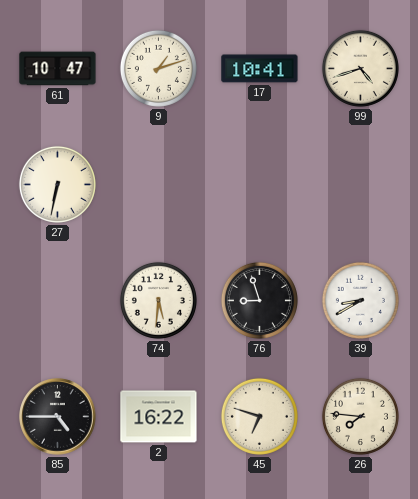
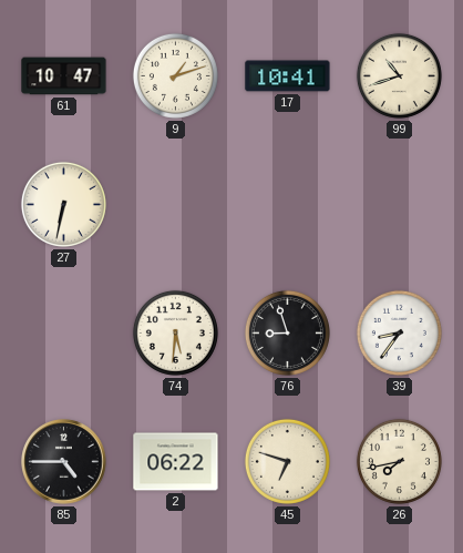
99: 4:42 -> 10:42
39: 8:40 -> 8:36
2: 16:22 -> 06:22
26: 7:46 -> 7:43
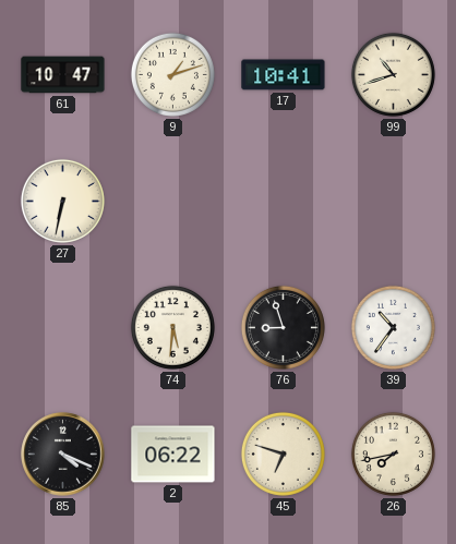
39: 8:36 -> 10:36
85: 4:45 -> 4:19
